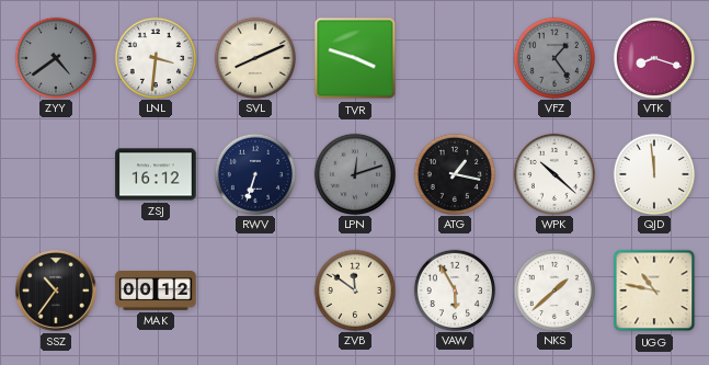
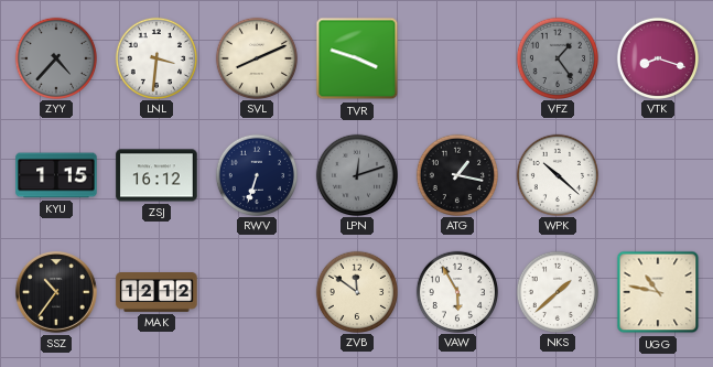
ZYY: 4:39 -> 4:37
KYU: none -> 1:15
QJD: 11:59 -> none
MAK: 00:12 -> 12:12
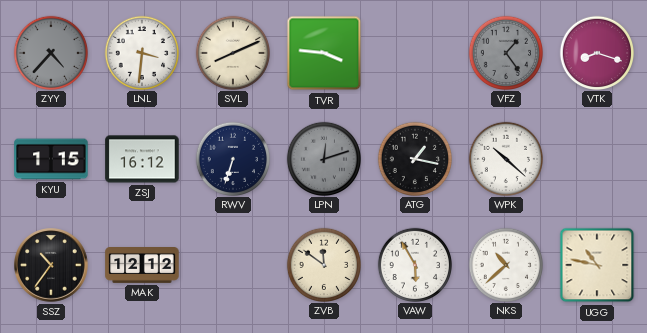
TVR: 3:48 -> 3:46
NKS: 1:38 -> 10:38
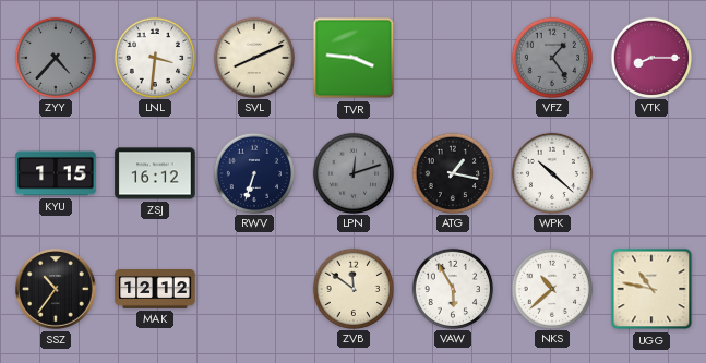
VTK: 8:18 -> 8:15
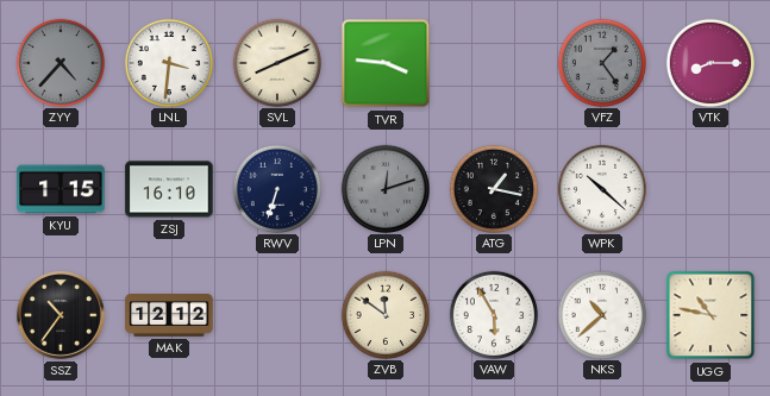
ZSJ: 16:12 -> 16:10
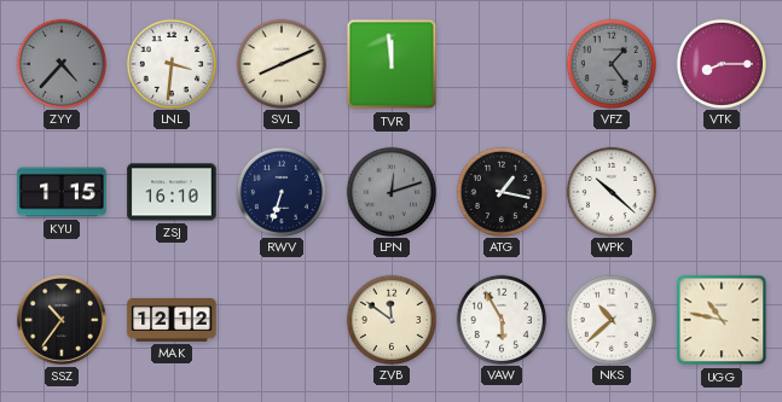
TVR: 3:46 -> 11:59
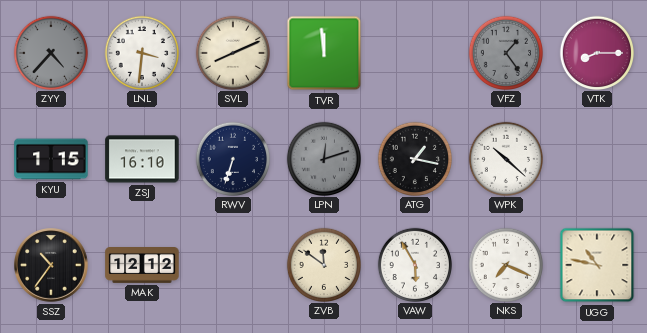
NKS: 10:38 -> 7:19
